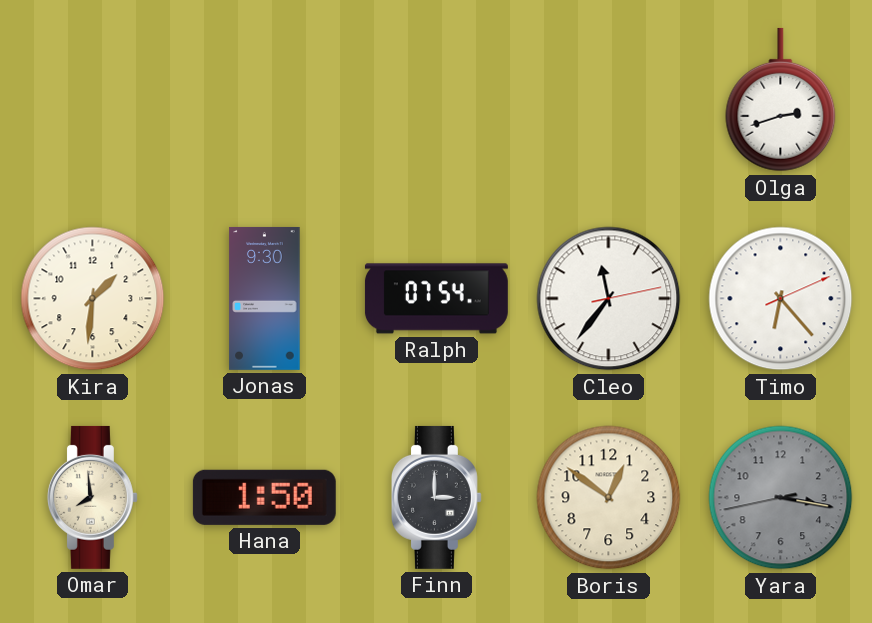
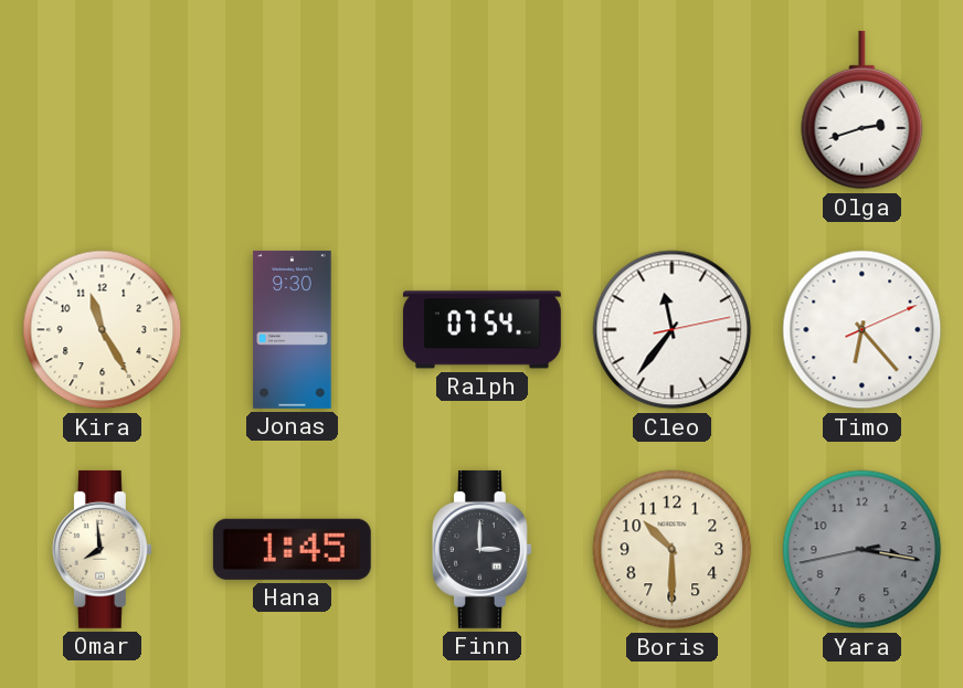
Kira: 1:31 -> 11:25
Hana: 1:50 -> 1:45
Boris: 12:51 -> 10:30
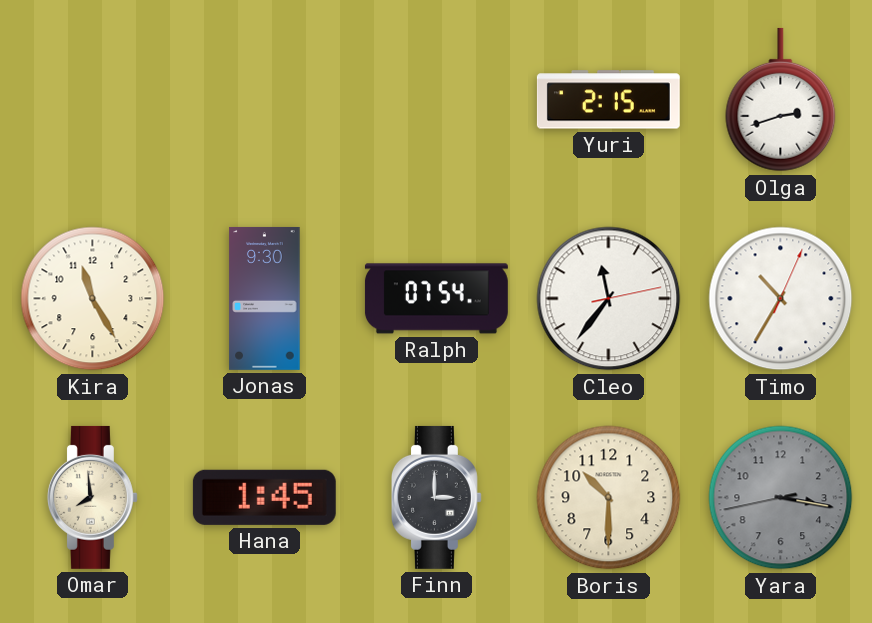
Yuri: none -> 2:15
Timo: 6:23 -> 10:35
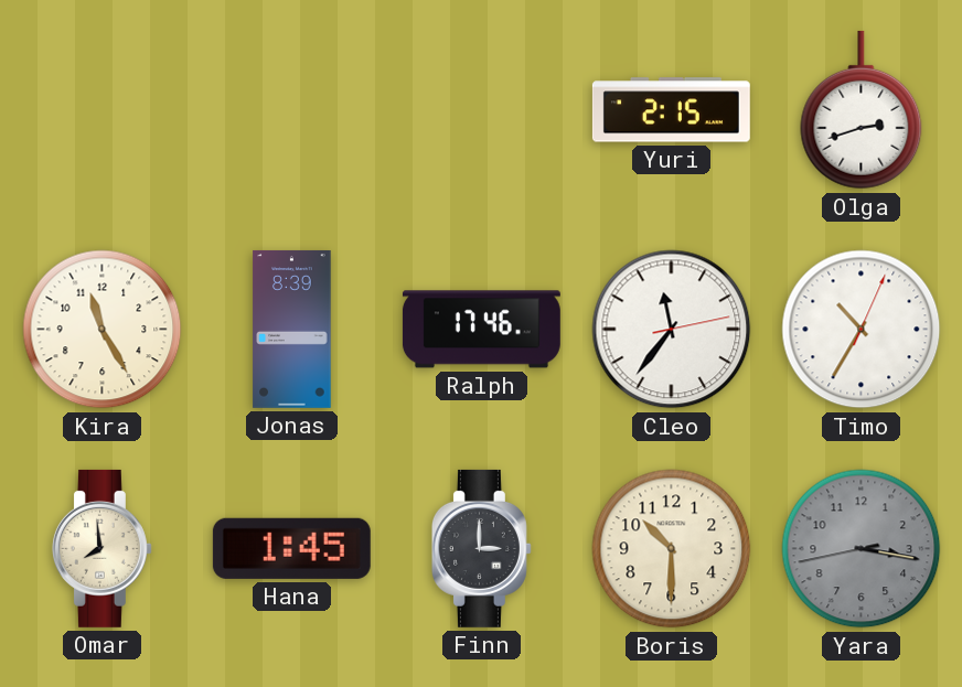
Jonas: 9:30 -> 8:39
Ralph: 07:54 -> 17:46
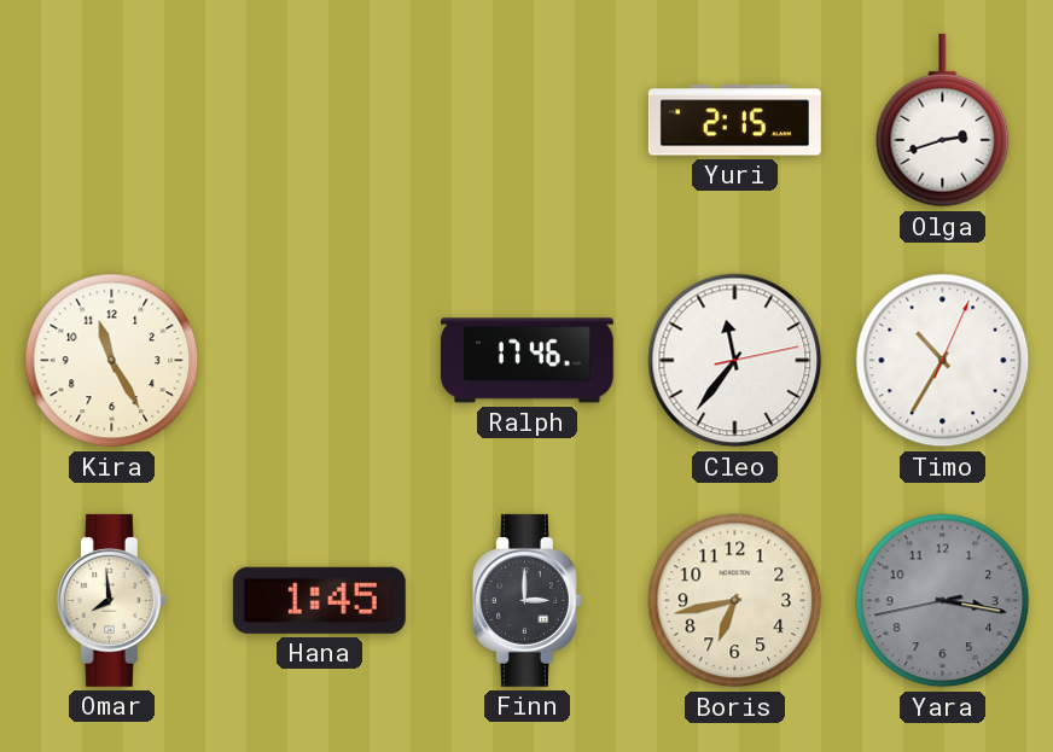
Jonas: 8:39 -> none
Boris: 10:30 -> 6:43
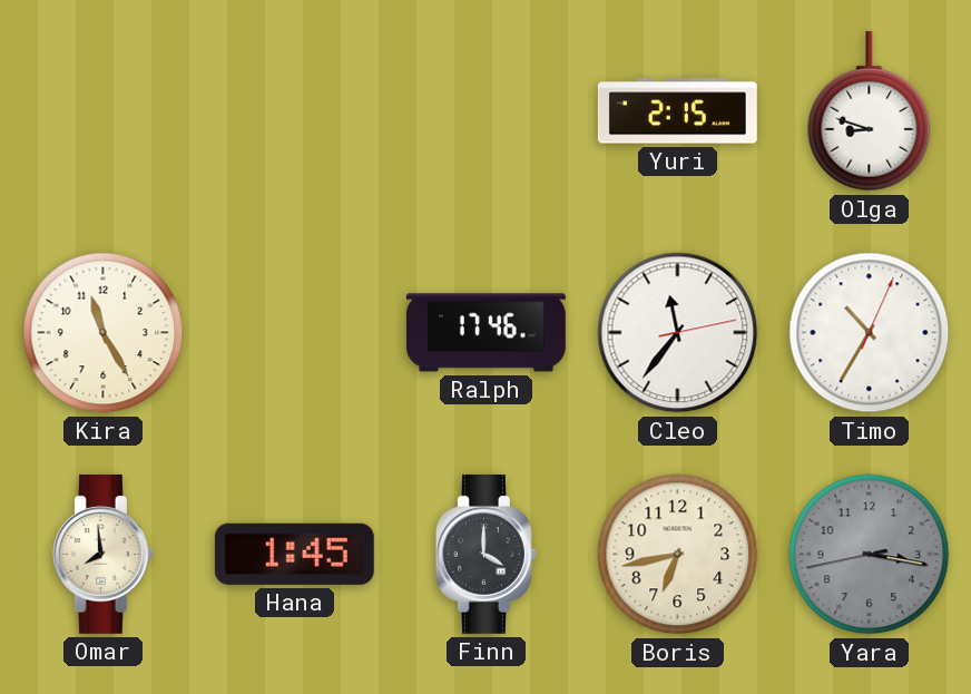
Olga: 2:42 -> 8:48
Finn: 3:00 -> 4:00
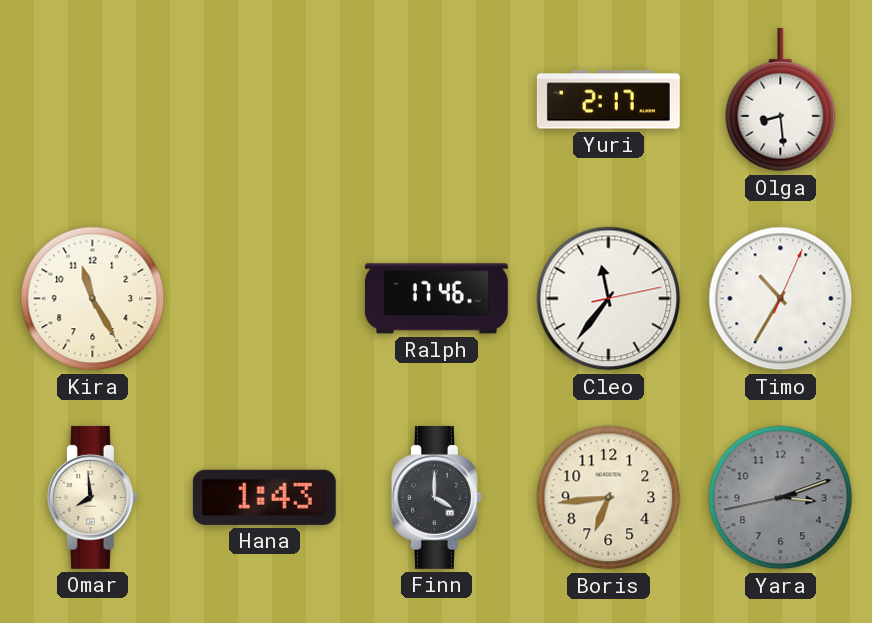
Yuri: 2:15 -> 2:17
Olga: 8:48 -> 8:29
Hana: 1:45 -> 1:43
Boris: 6:43 -> 6:44
Yara: 3:16 -> 3:11
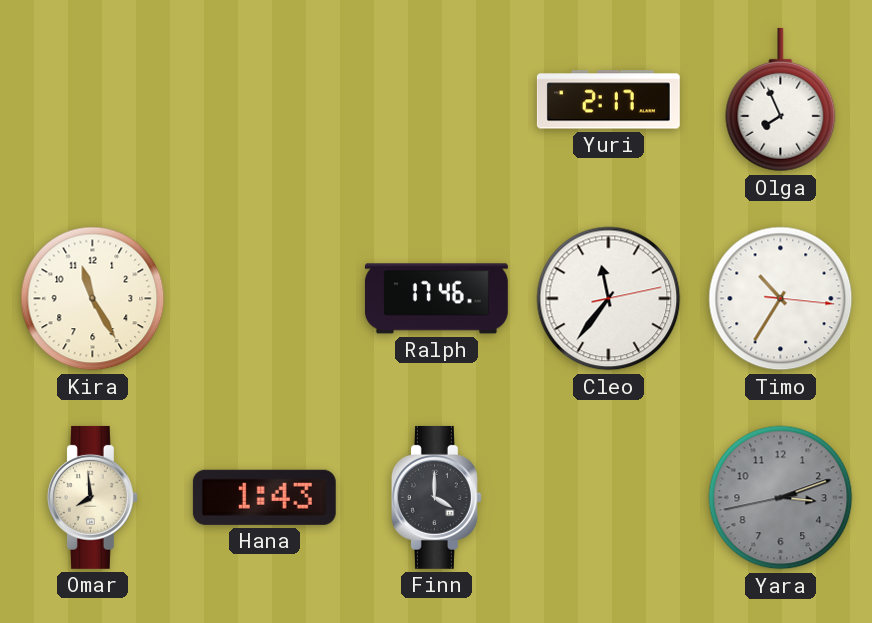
Olga: 8:29 -> 7:56
Timo: 10:35:04 -> 10:35:16
Boris: 6:44 -> none
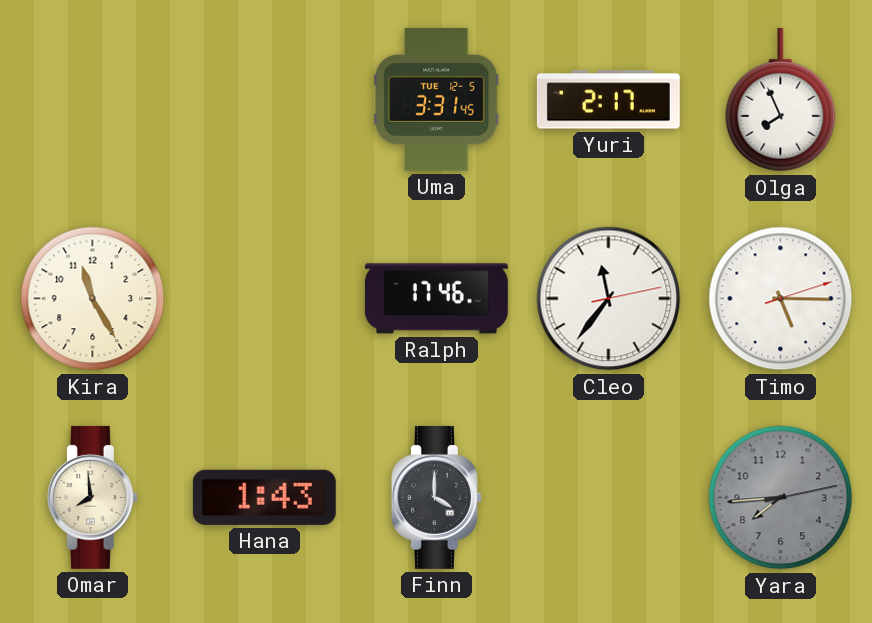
Uma: none -> 3:31
Timo: 10:35 -> 5:15
Yara: 3:11 -> 7:44
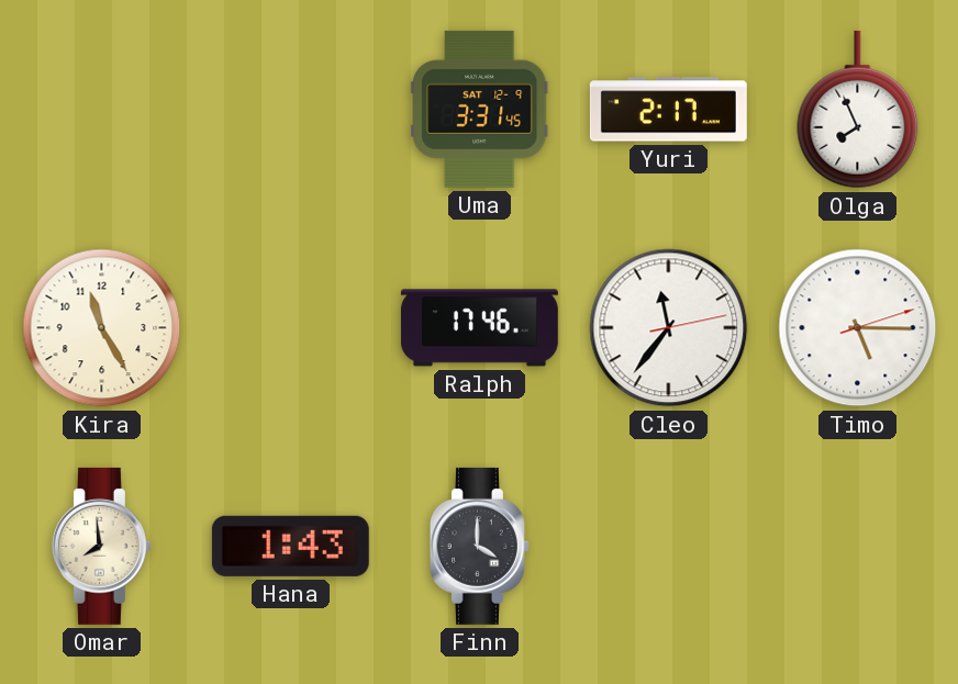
Uma date: TUE 12-5 -> SAT 12-9
Yara: 7:44 -> none
